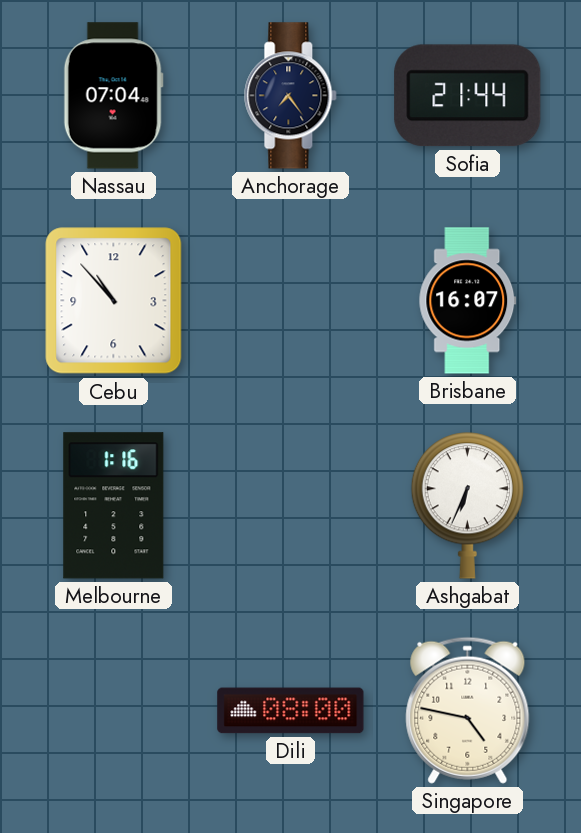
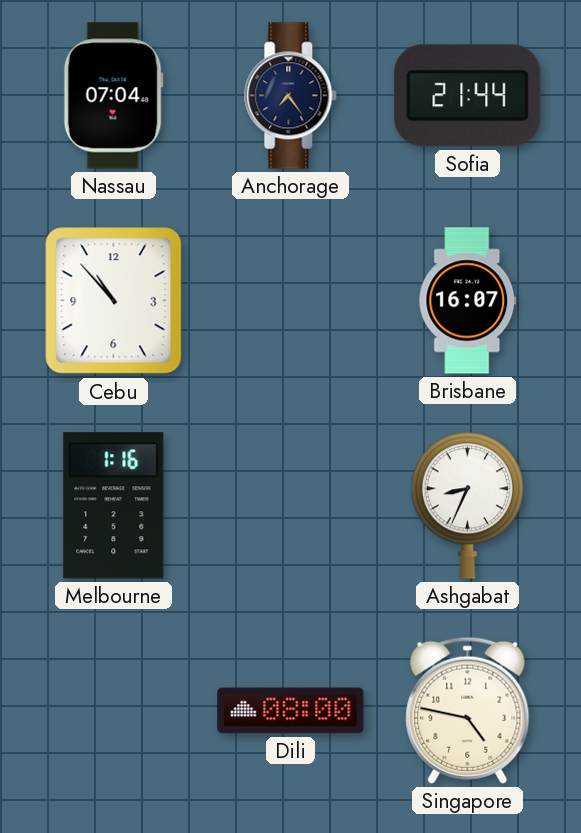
Ashgabat: 6:34 -> 8:34
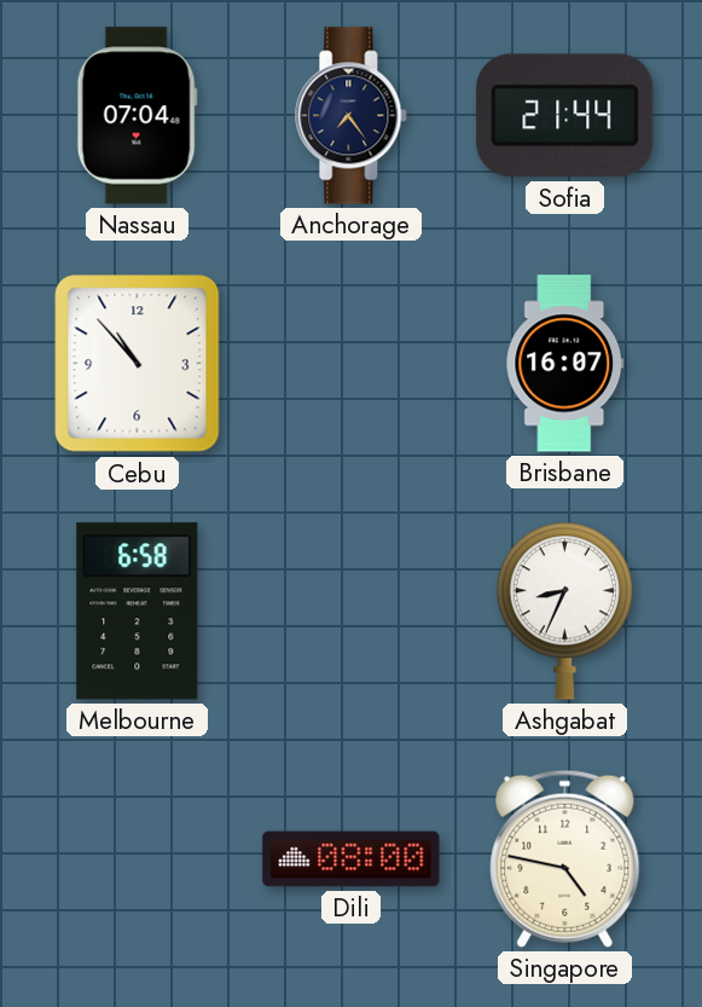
Melbourne: 1:16 -> 6:58
